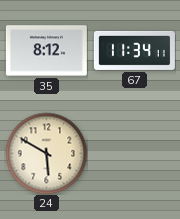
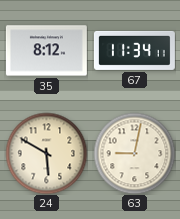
63: none -> 9:02
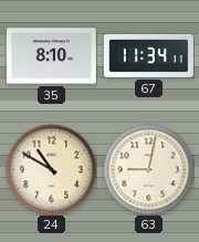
35: 8:12 -> 8:10
24: 5:50 -> 10:50
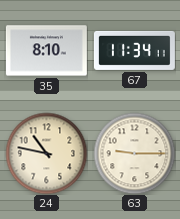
24: 10:50 -> 10:47
63: 9:02 -> 9:15
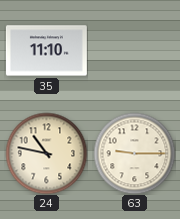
35: 8:10 -> 11:10
67: 11:34 -> none
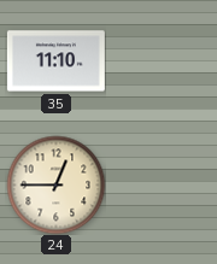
24: 10:47 -> 12:45
63: 9:15 -> none
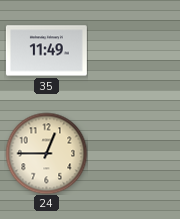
35: 11:10 -> 11:49
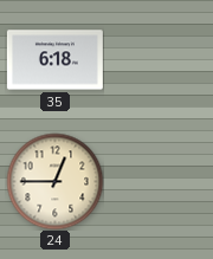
35: 11:49 -> 6:18
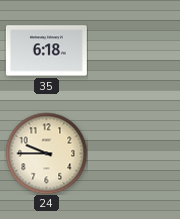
24: 12:45 -> 9:45
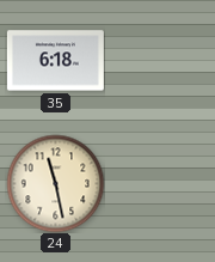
24: 9:45 -> 11:28
